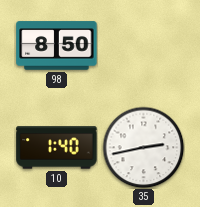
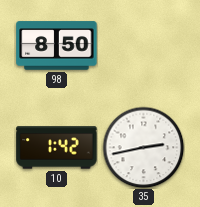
10: 1:40 -> 1:42
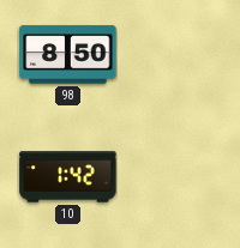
35: 2:43 -> none
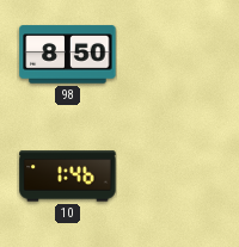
10: 1:42 -> 1:46
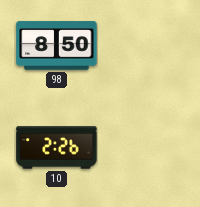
10: 1:46 -> 2:26
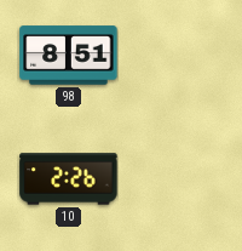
98: 8:50 -> 8:51
